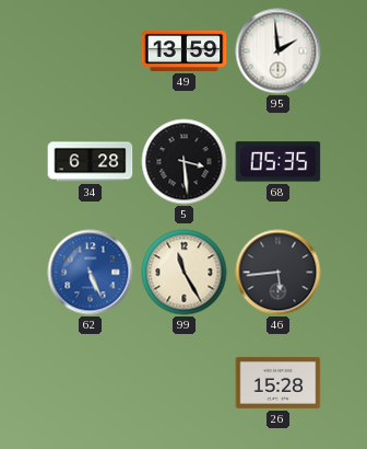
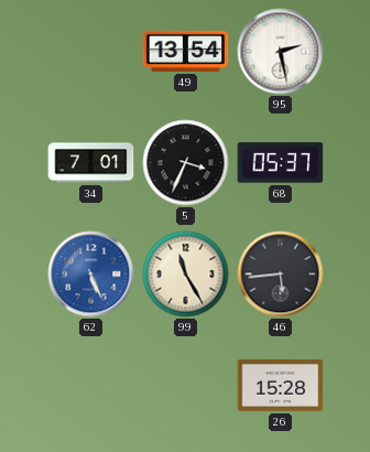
49: 13:59 -> 13:54
95: 1:59 -> 2:28
34: 6:28 -> 7:01
5: 3:29 -> 3:34
68: 05:35 -> 05:37
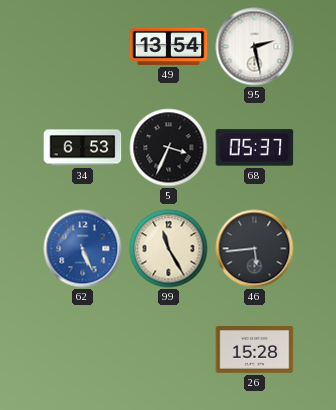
34: 7:01 -> 6:53
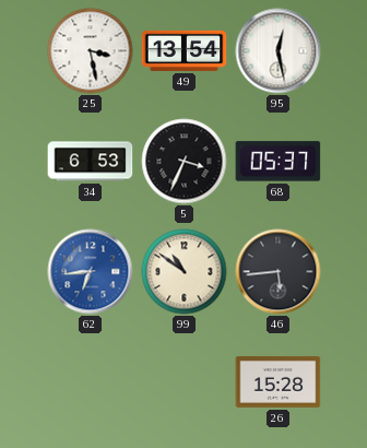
25: none -> 3:28
95: 2:28 -> 12:28
62: 5:26 -> 6:44
99: 11:25 -> 10:51
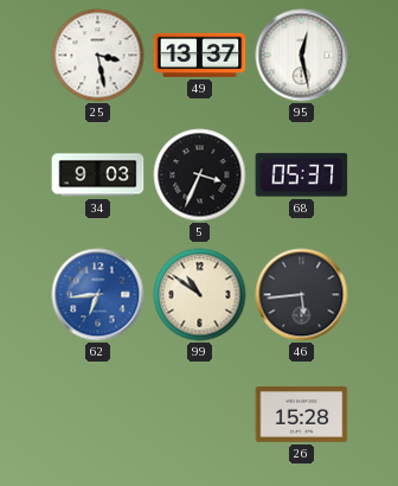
49: 13:54 -> 13:37
34: 6:53 -> 9:03
